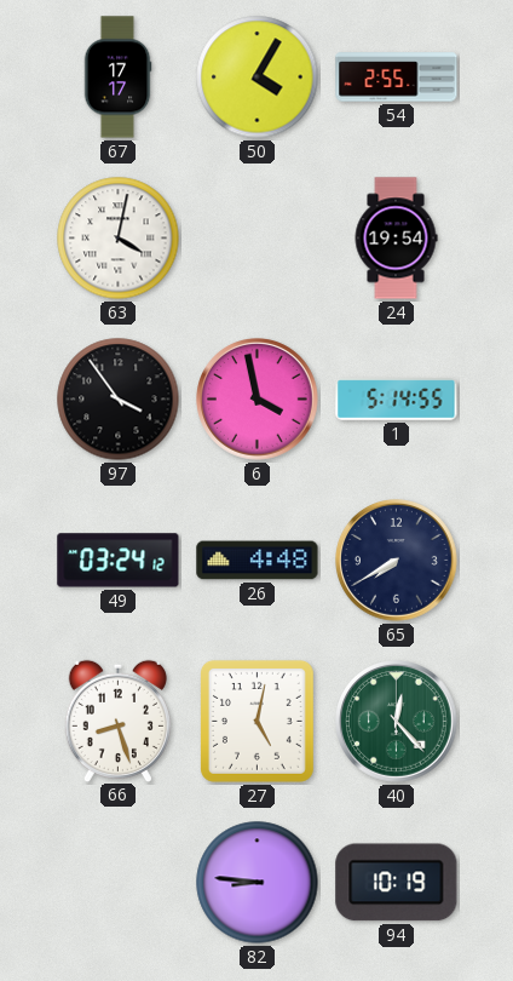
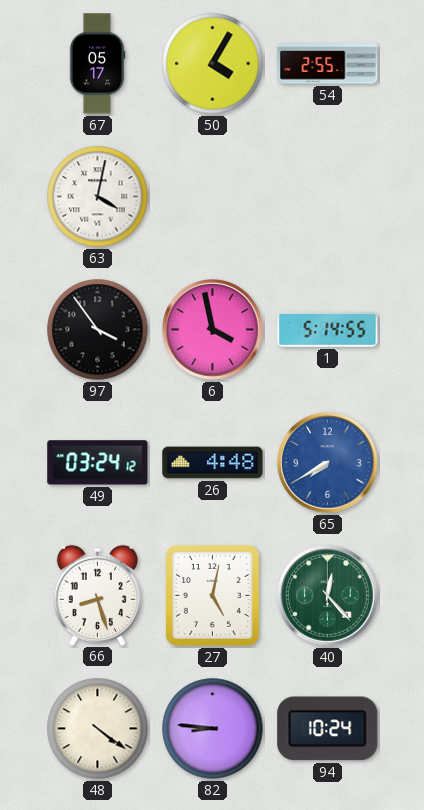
67: 17:17 -> 05:17
24: 19:54 -> none
65 dial: navy -> blue
48: none -> 4:21
94: 10:19 -> 10:24
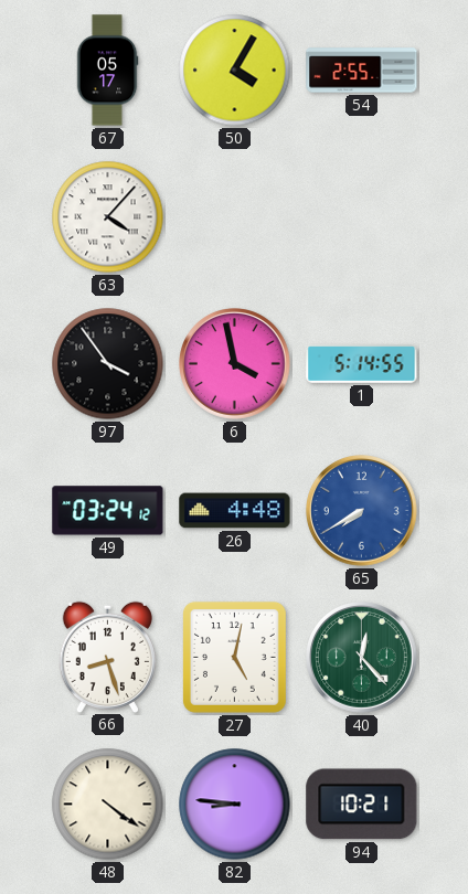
63: 4:02 -> 4:07
94: 10:24 -> 10:21
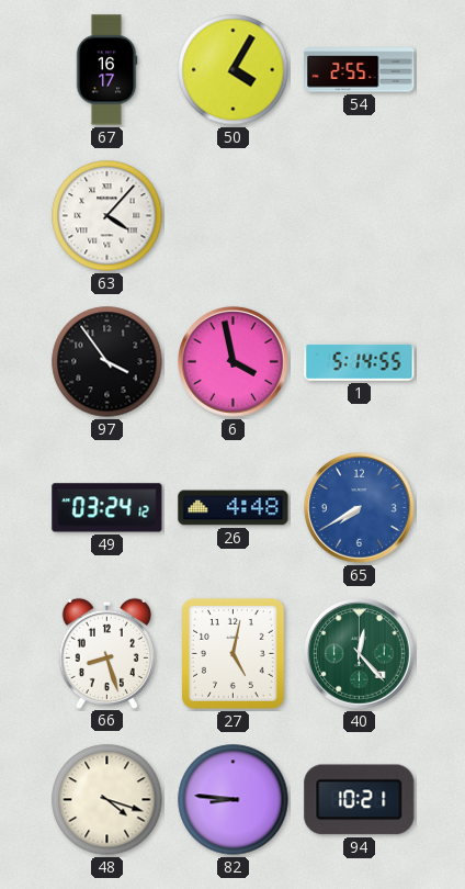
67: 05:17 -> 16:17
48: 4:21 -> 4:18
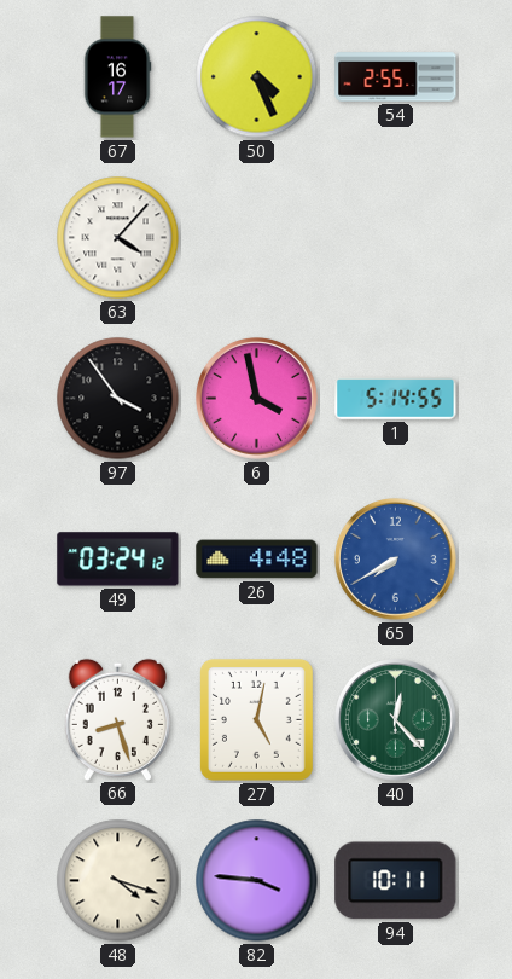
50: 4:05 -> 4:26
82: 8:46 -> 3:46
94: 10:21 -> 10:11
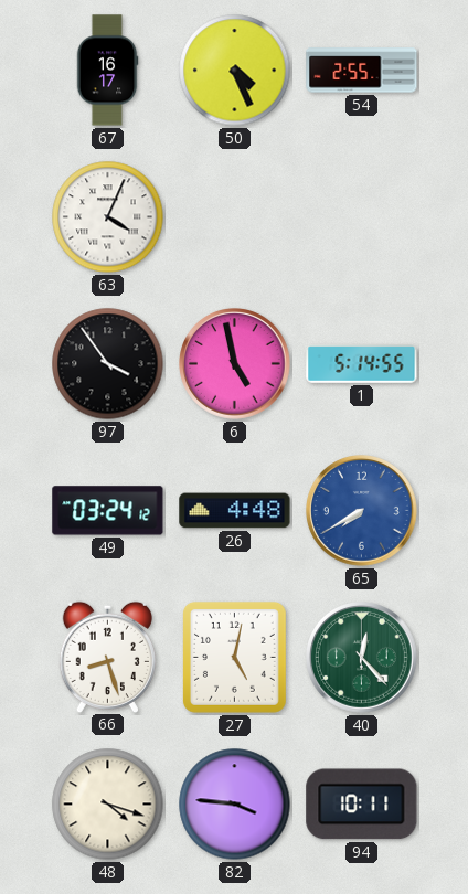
63: 4:07 -> 4:04
6: 3:58 -> 4:58
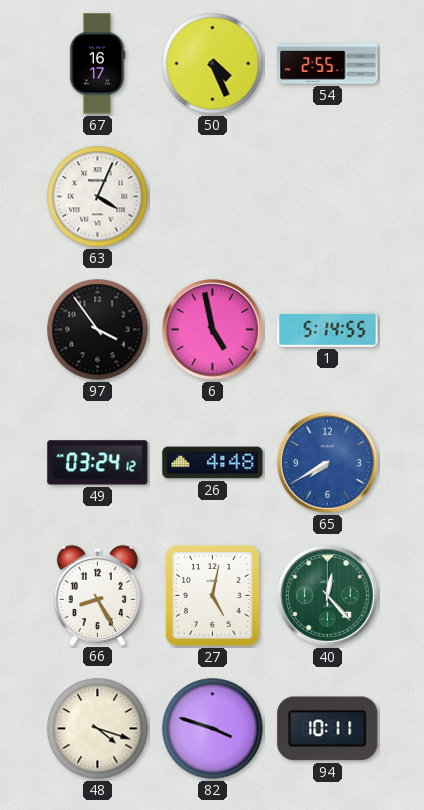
66: 8:27 -> 8:25
82: 3:46 -> 3:48
